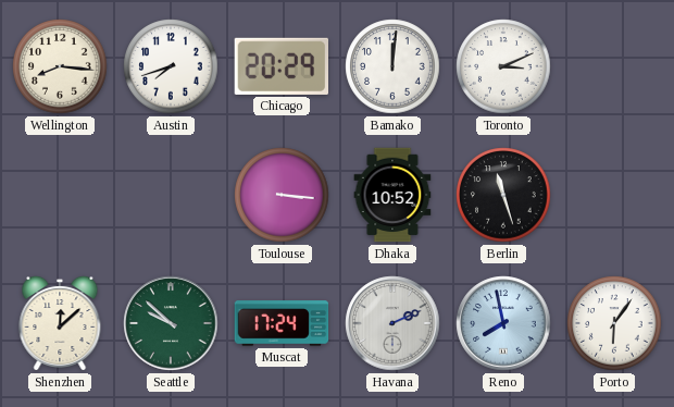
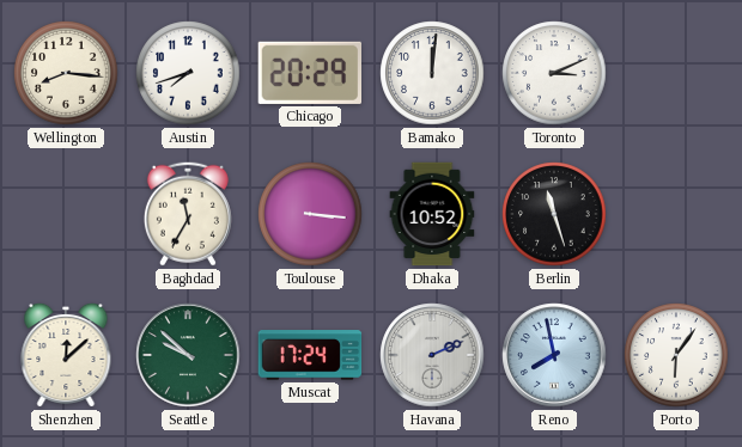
Baghdad: none -> 11:35
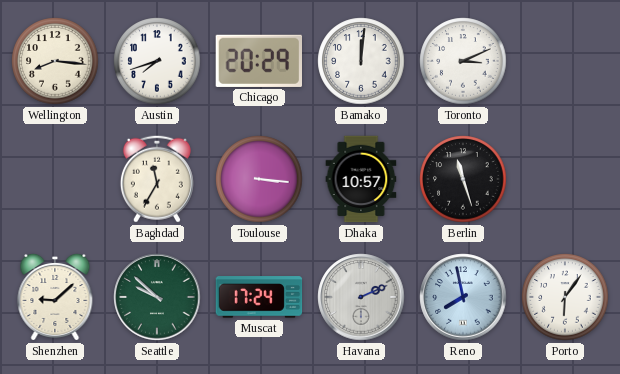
Dhaka: 10:52 -> 10:57
Shenzhen: 12:08 -> 9:08
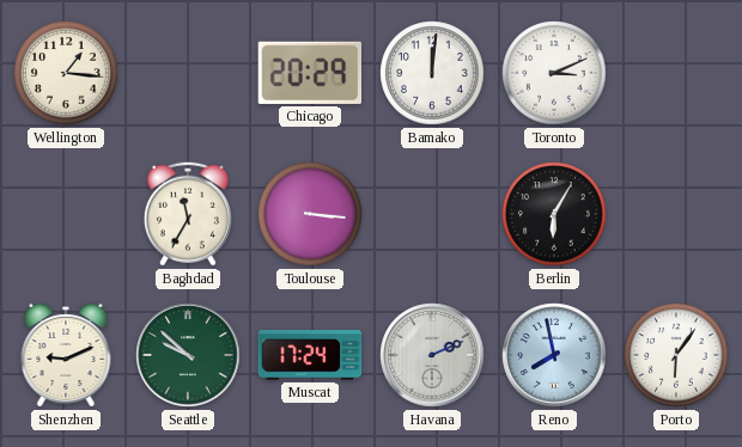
Wellington: 8:16 -> 1:16
Austin: 7:42 -> none
Dhaka: 10:57 -> none
Berlin: 11:27 -> 6:05
Shenzhen: 9:08 -> 9:11
